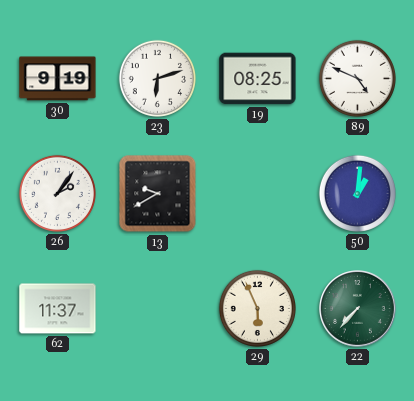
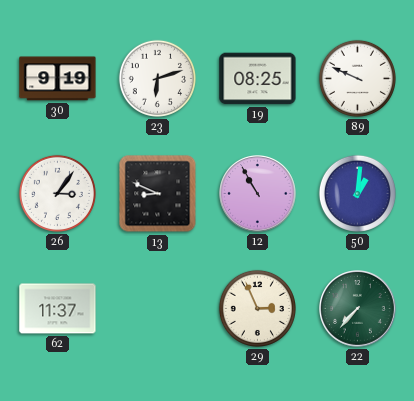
89: 4:49 -> 9:49
26: 2:06 -> 3:06
13: 9:40 -> 8:49
12: none -> 10:55
29: 5:56 -> 2:56
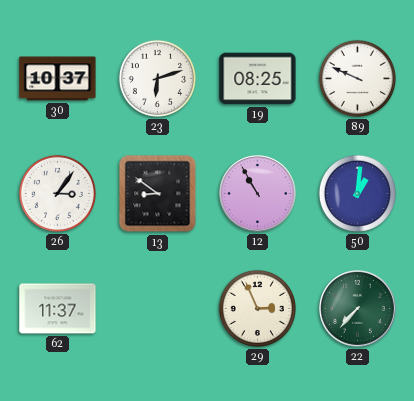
30: 9:19 -> 10:37
13: 8:49 -> 8:51
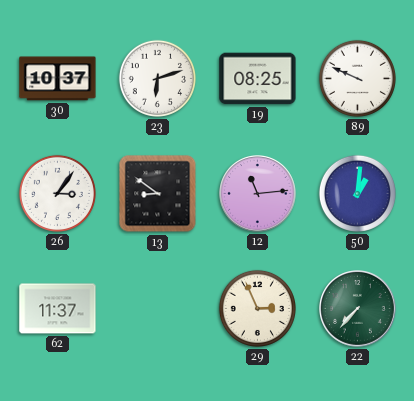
12: 10:55 -> 11:14
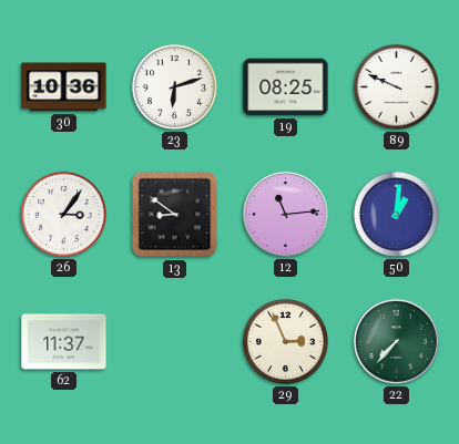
30: 10:37 -> 10:36
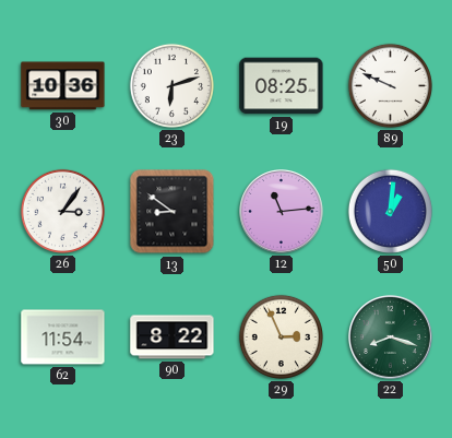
62: 11:37 -> 11:54
90: none -> 8:22
22: 7:37 -> 8:18
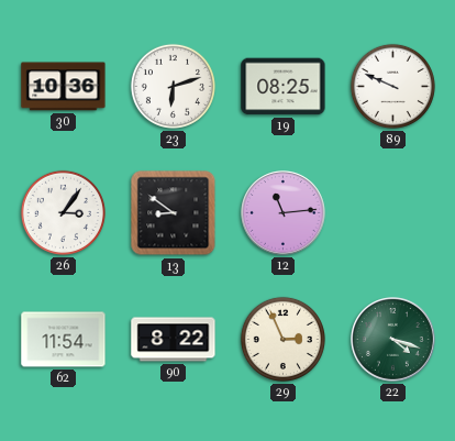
50: 1:01 -> none
22: 8:18 -> 4:18
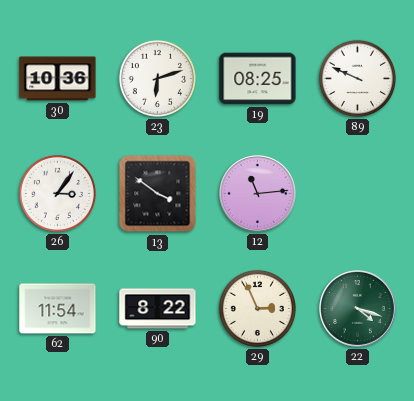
13: 8:51 -> 3:51
